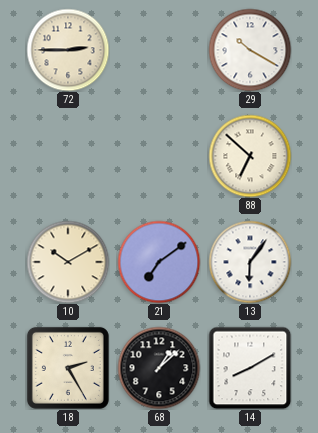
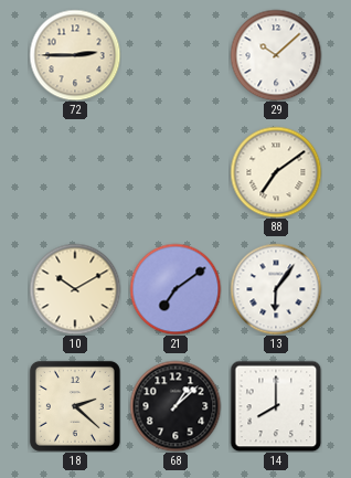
29: 10:20 -> 10:08
88: 6:52 -> 7:09
18: 2:25 -> 2:22
14: 8:10 -> 8:00
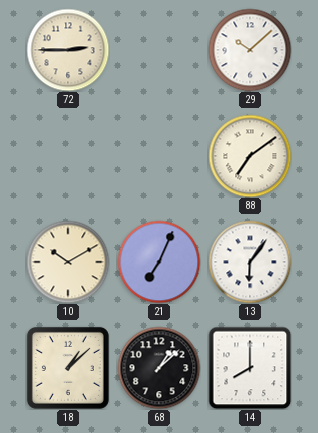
21: 7:09 -> 7:04
18: 2:22 -> 1:08
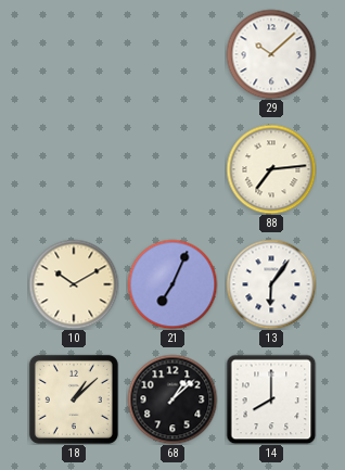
72: 2:45 -> none
88: 7:09 -> 7:14
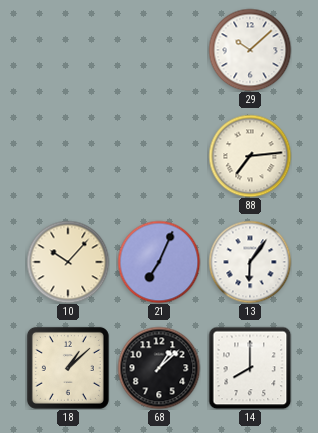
10: 10:10 -> 10:07
